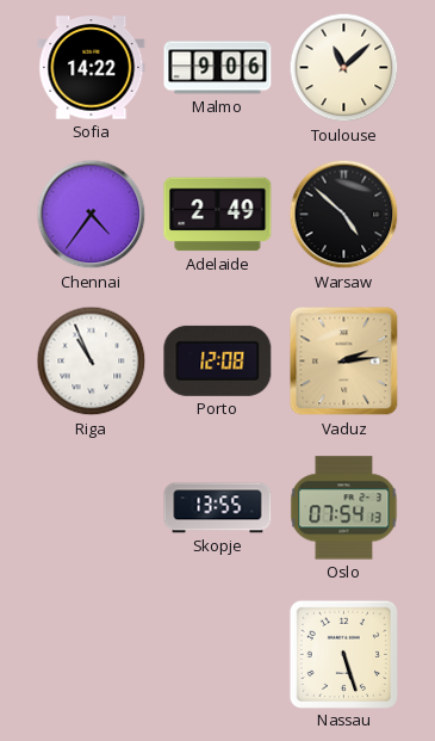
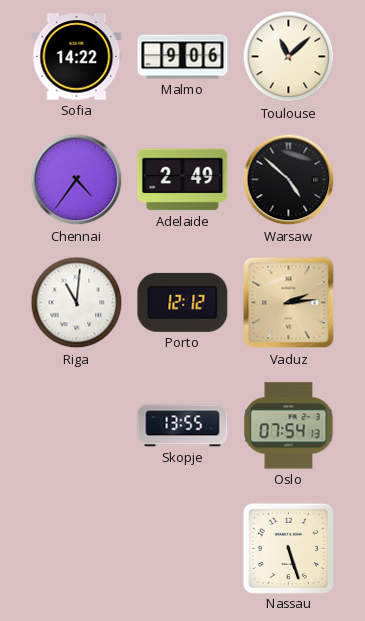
Riga: 10:56 -> 11:01
Porto: 12:08 -> 12:12
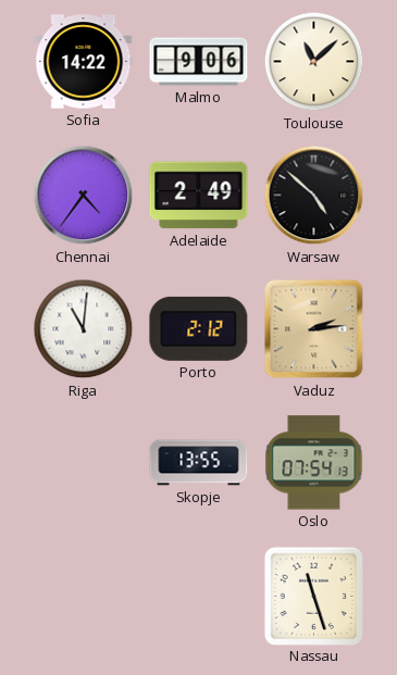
Porto: 12:12 -> 2:12
Nassau: 5:27 -> 11:27
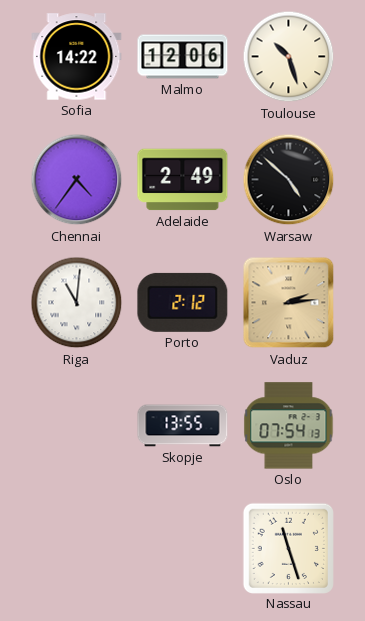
Malmo: 9:06 -> 12:06
Toulouse: 11:08 -> 10:27
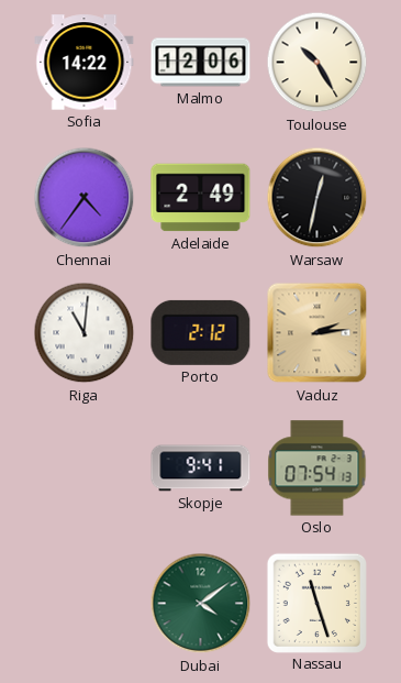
Toulouse: 10:27 -> 10:25
Warsaw: 4:52 -> 12:32
Skopje: 13:55 -> 9:41
Dubai: none -> 4:09
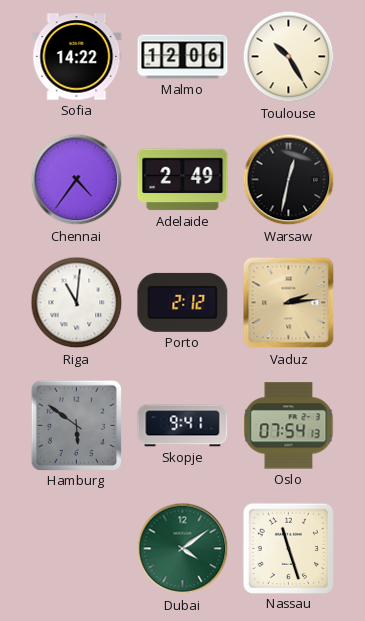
Hamburg: none -> 5:51
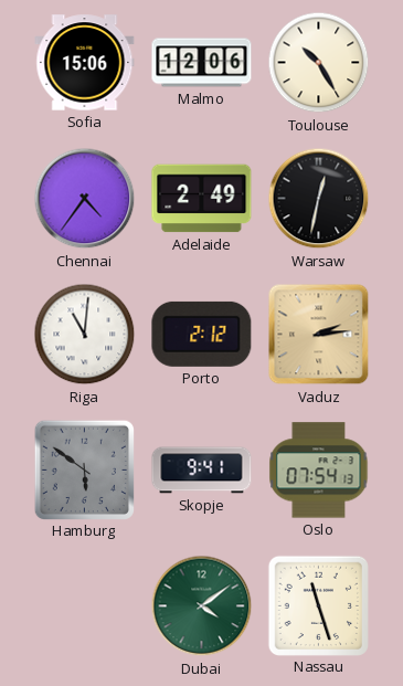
Sofia: 14:22 -> 15:06
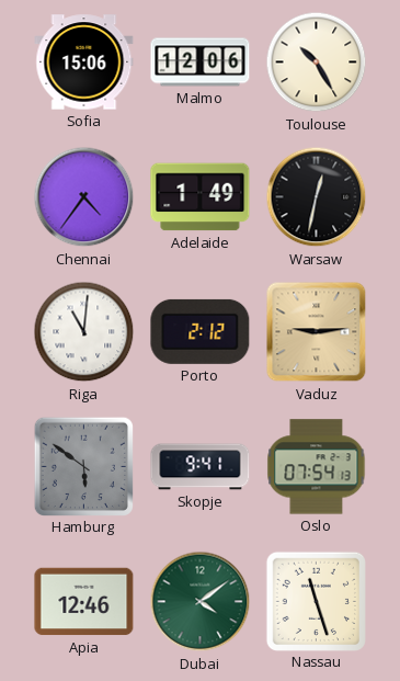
Adelaide: 2:49 -> 1:49
Vaduz: 2:14 -> 9:14
Apia: none -> 12:46
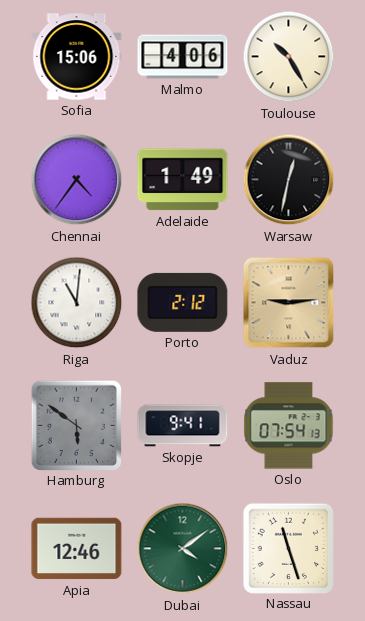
Malmo: 12:06 -> 4:06
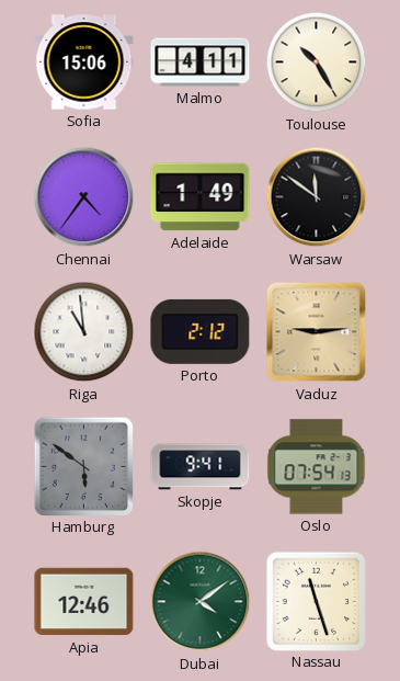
Malmo: 4:06 -> 4:11
Warsaw: 12:32 -> 11:51
Riga: 11:01 -> 10:59
